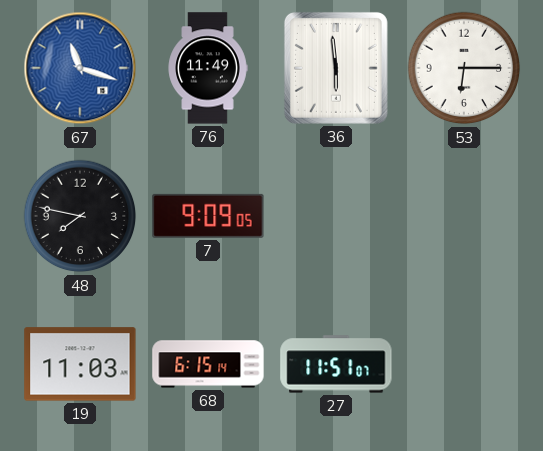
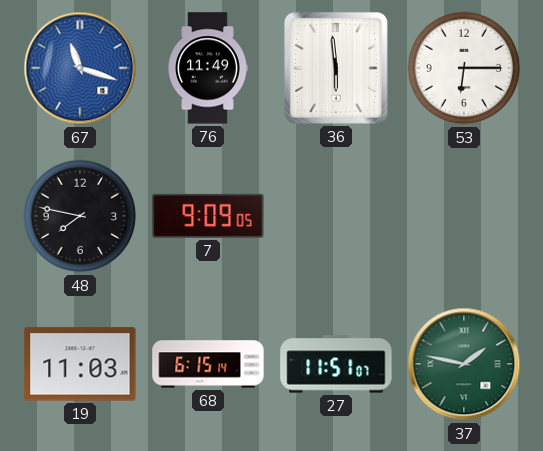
37: none -> 1:47
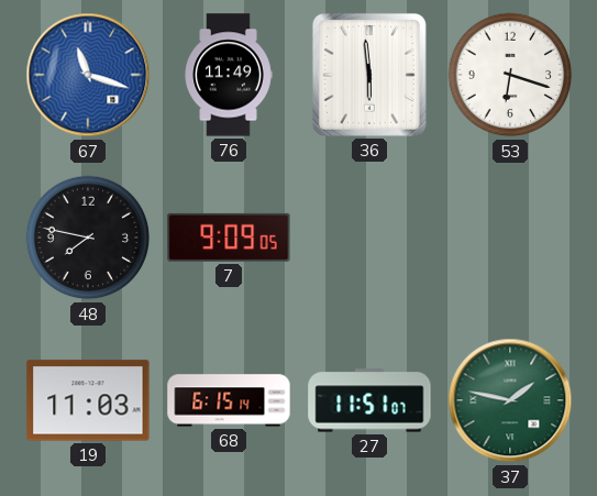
53: 6:15 -> 6:18
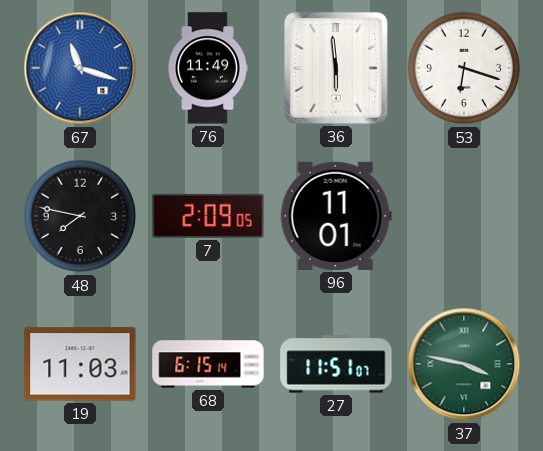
7: 9:09 -> 2:09
96: none -> 11:01
37: 1:47 -> 3:47
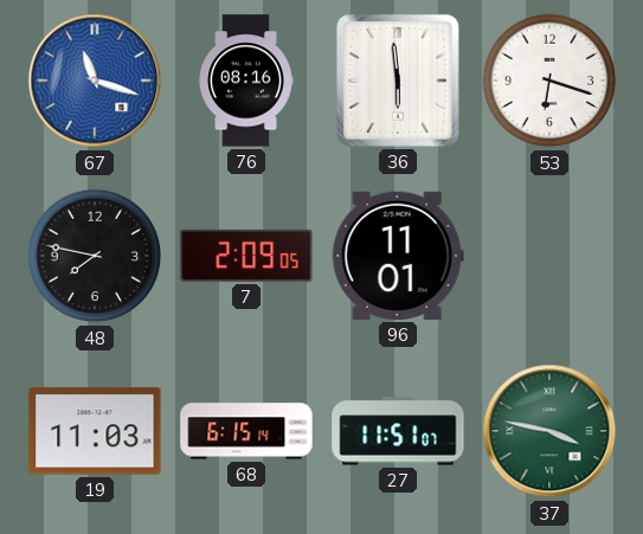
76: 11:49 -> 08:16
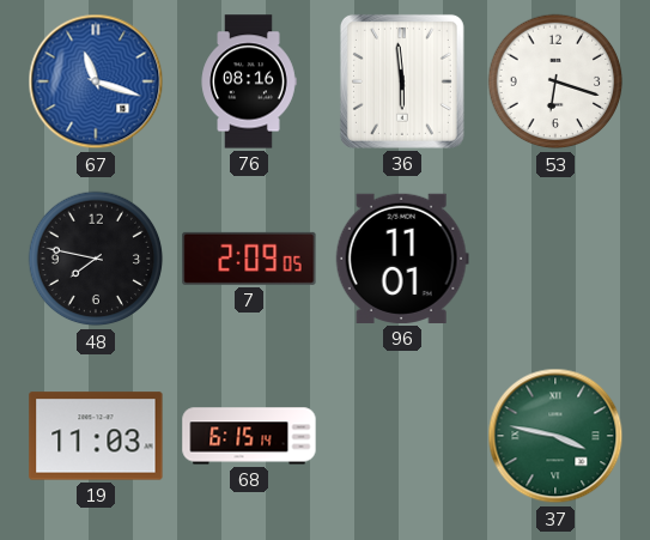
27: 11:51 -> none
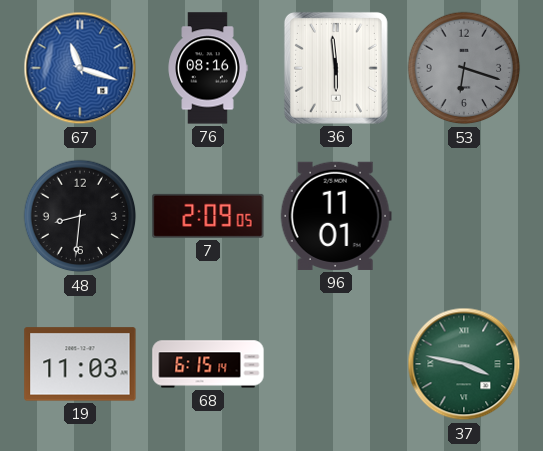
53 dial: white -> grey
48: 7:47 -> 8:31
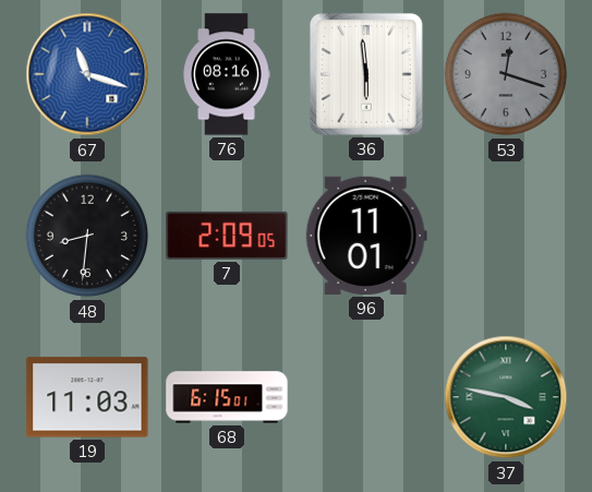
53: 6:18 -> 12:18
68: 6:15:14 -> 6:15:01
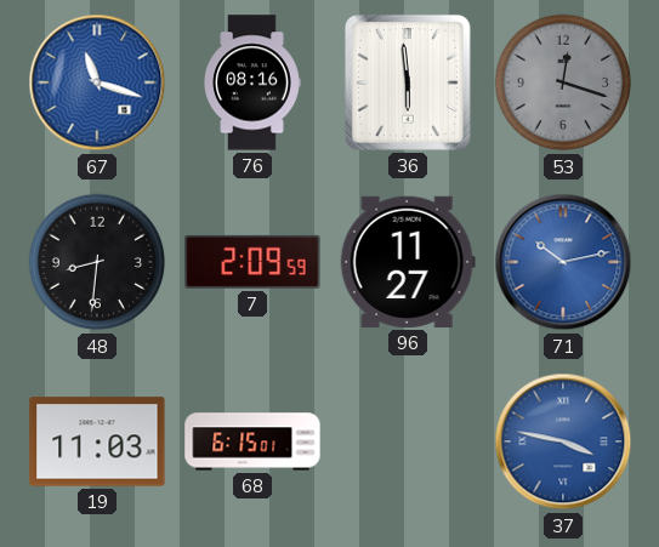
7: 2:09:05 -> 2:09:59
96: 11:01 -> 11:27
71: none -> 10:13
37 dial: green -> blue
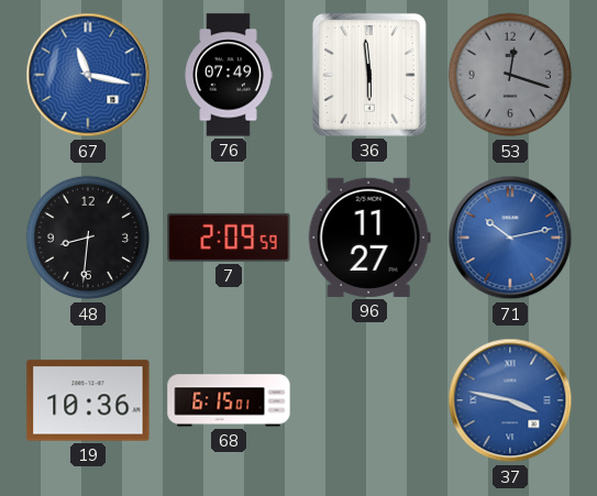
67: 11:18 -> 11:17
76: 08:16 -> 07:49
19: 11:03 -> 10:36
